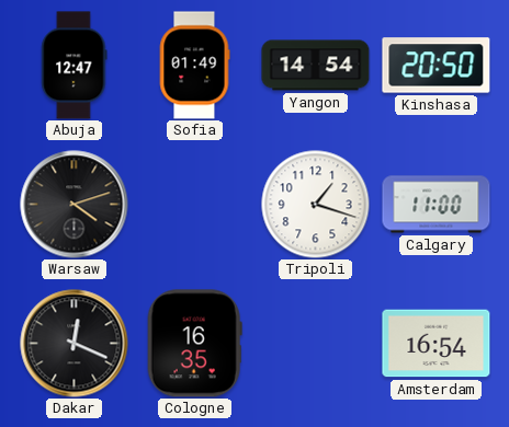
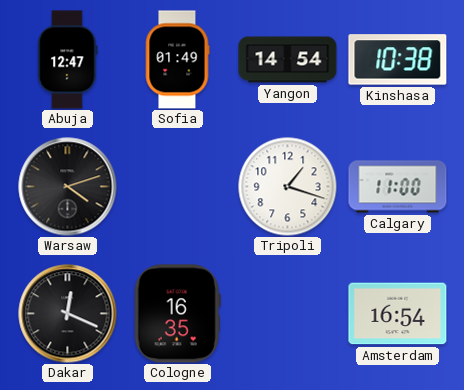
Kinshasa: 20:50 -> 10:38
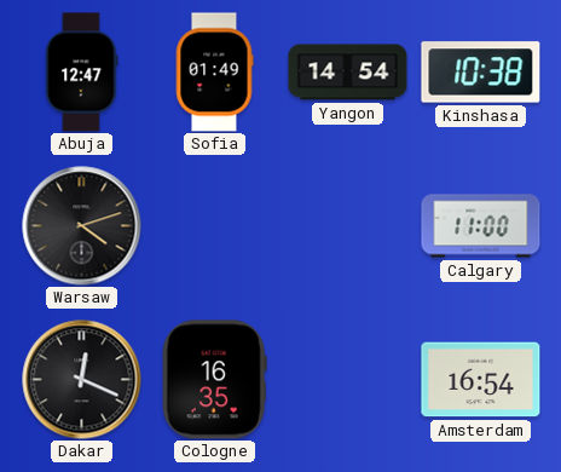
Tripoli: 1:18 -> none
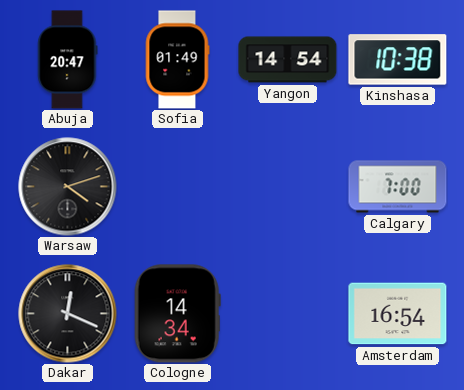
Abuja: 12:47 -> 20:47
Calgary: 11:00 -> 7:00
Cologne: 16:35 -> 14:34
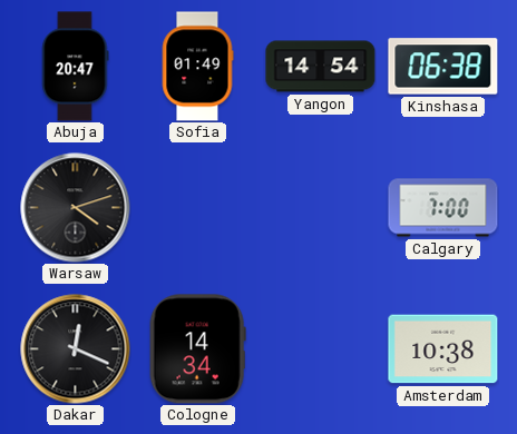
Kinshasa: 10:38 -> 06:38
Amsterdam: 16:54 -> 10:38
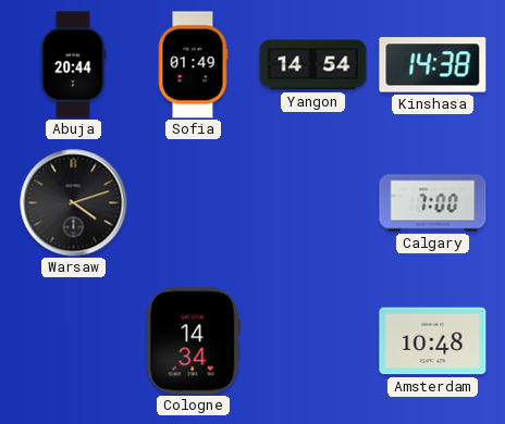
Abuja: 20:47 -> 20:44
Kinshasa: 06:38 -> 14:38
Dakar: 12:19 -> none
Amsterdam: 10:38 -> 10:48
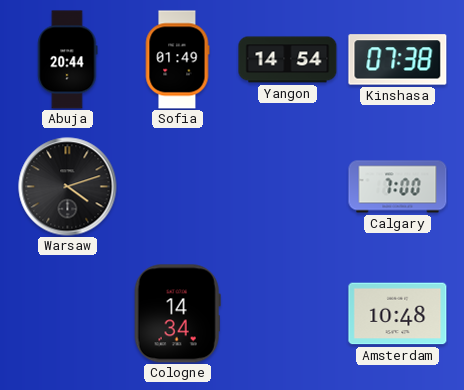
Kinshasa: 14:38 -> 07:38
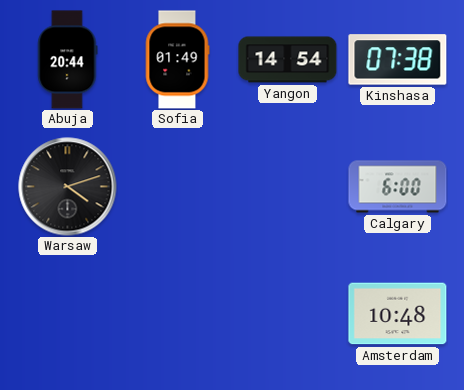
Calgary: 7:00 -> 6:00
Cologne: 14:34 -> none
